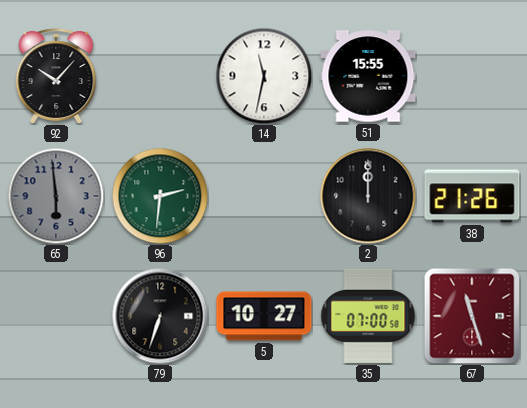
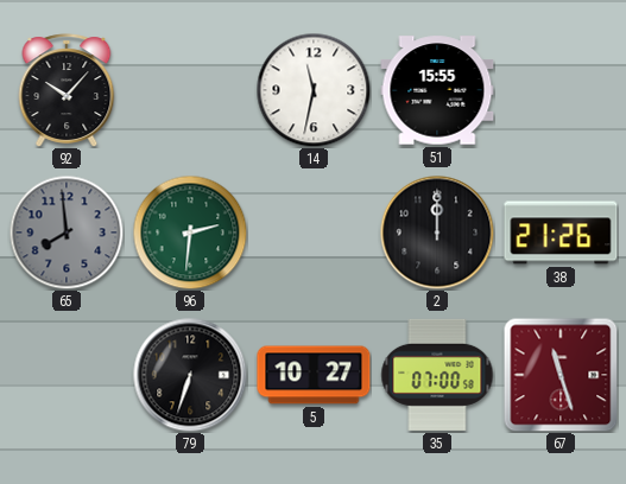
65: 5:59 -> 7:59
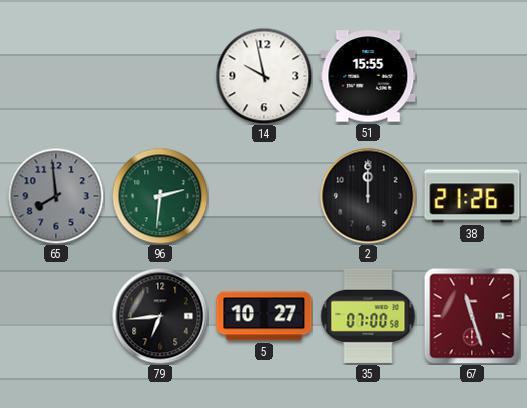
92: 10:07 -> none
14: 11:32 -> 9:58
79: 6:33 -> 6:44
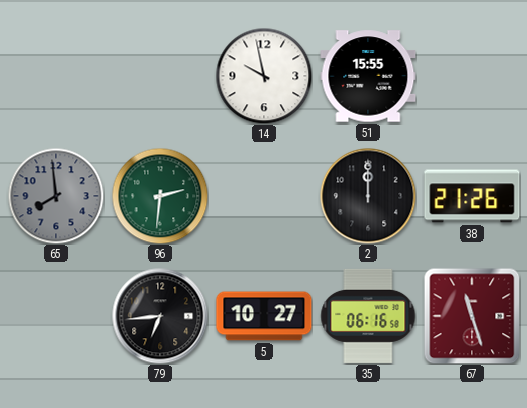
35: 07:00 -> 06:16
